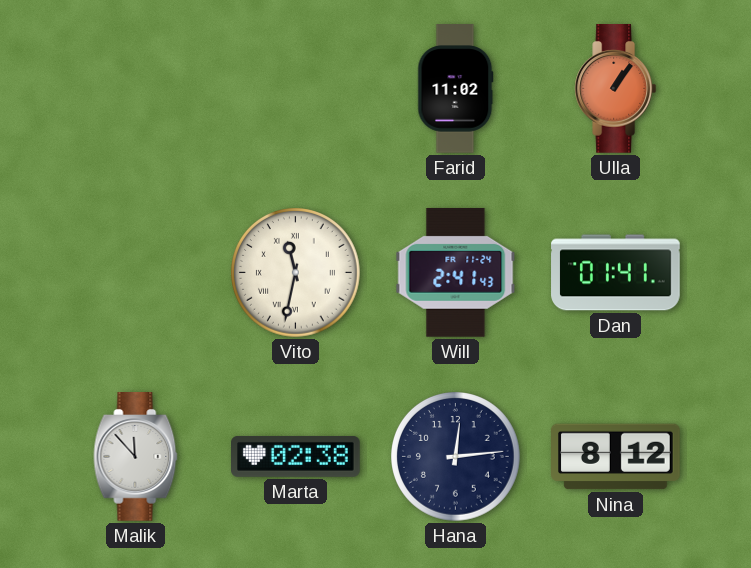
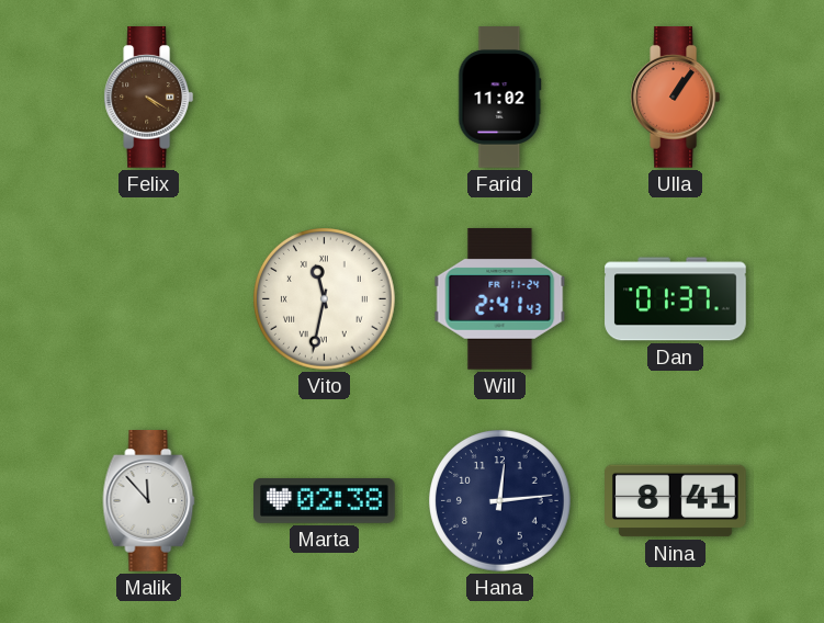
Felix: none -> 4:20
Dan: 01:41 -> 01:37
Nina: 8:12 -> 8:41
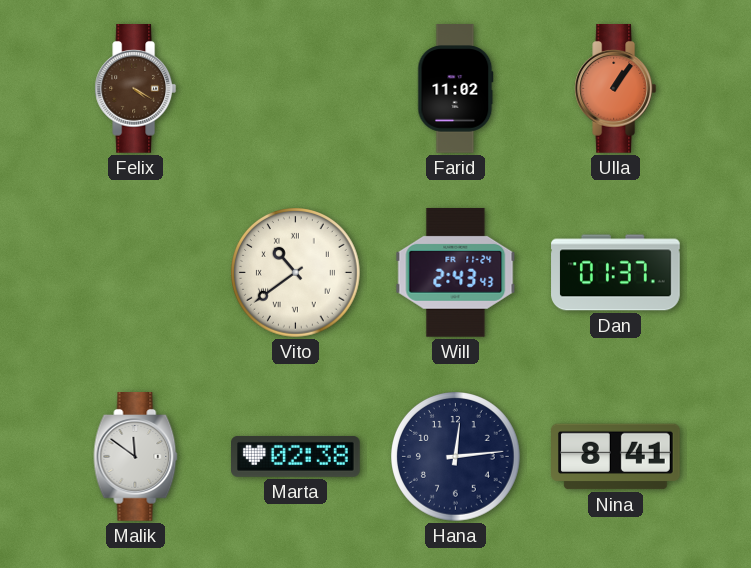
Vito: 11:32 -> 10:39
Will: 2:41 -> 2:43
Malik: 11:53 -> 11:51
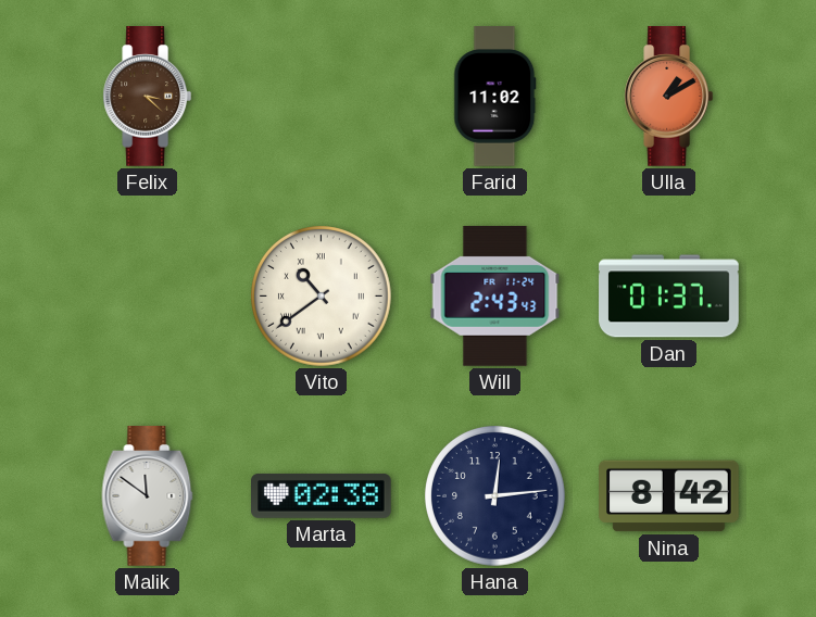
Felix: 4:20 -> 3:22
Ulla: 1:06 -> 1:10
Nina: 8:41 -> 8:42
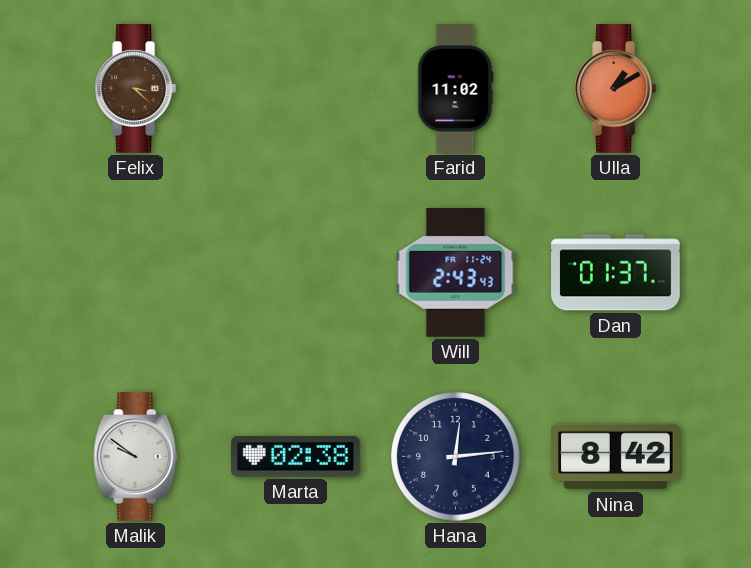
Vito: 10:39 -> none
Malik: 11:51 -> 9:51
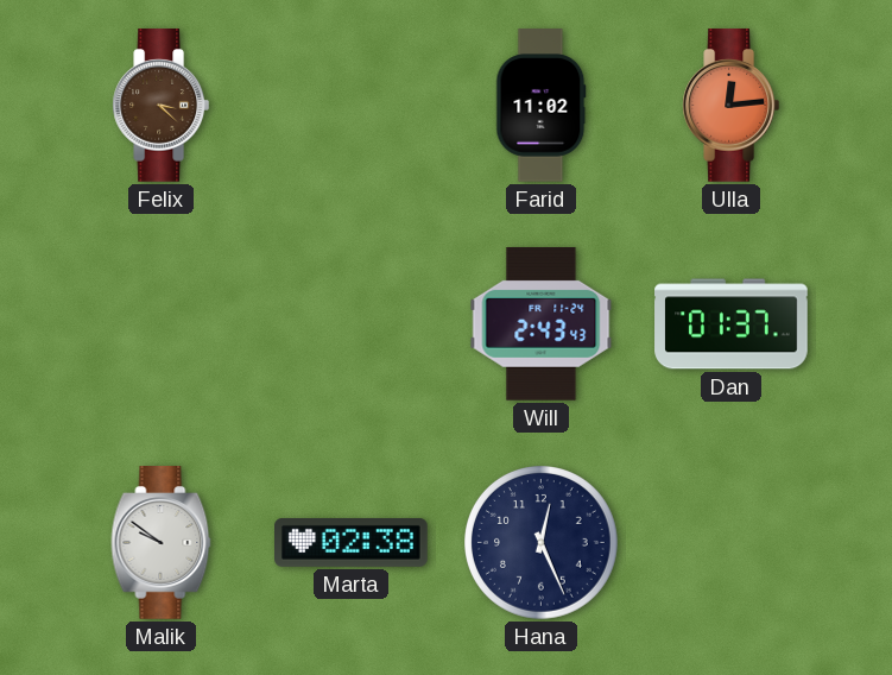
Ulla: 1:10 -> 12:14
Hana: 12:14 -> 12:26
Nina: 8:42 -> none
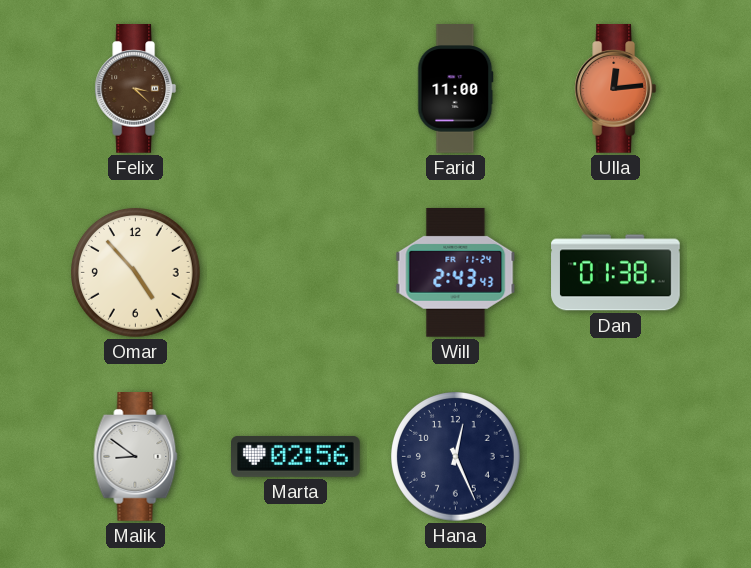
Farid: 11:02 -> 11:00
Omar: none -> 4:53
Dan: 01:37 -> 01:38
Malik: 9:51 -> 8:51
Marta: 02:38 -> 02:56
